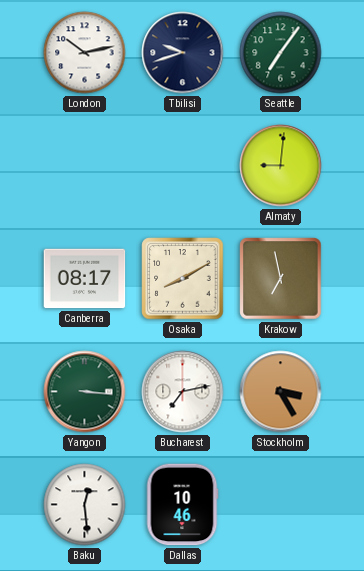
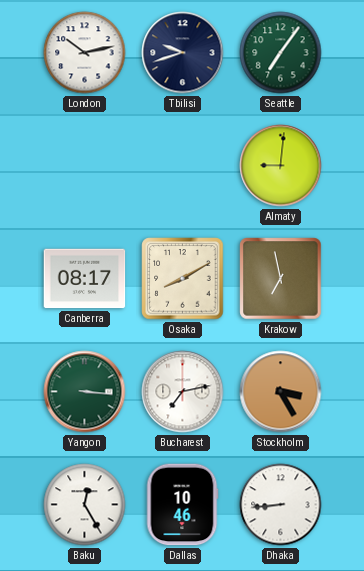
Baku: 12:29 -> 12:25
Dhaka: none -> 8:44
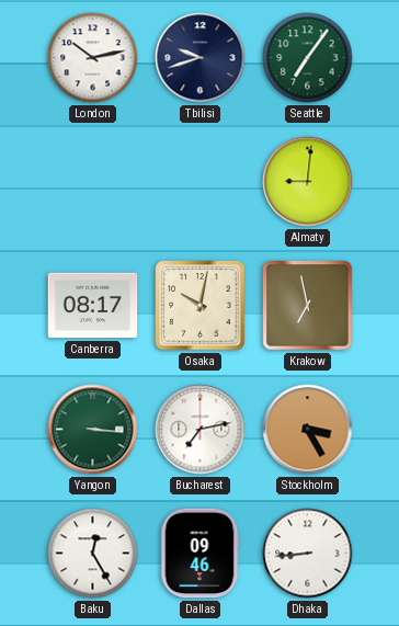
Osaka: 8:10 -> 10:02
Dallas: 10:46 -> 09:46
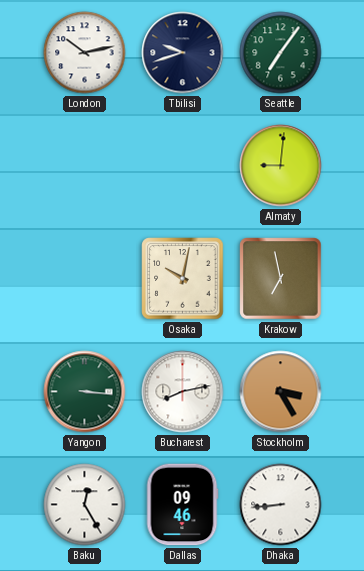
Canberra: 08:17 -> none
Bucharest: 7:13 -> 8:13
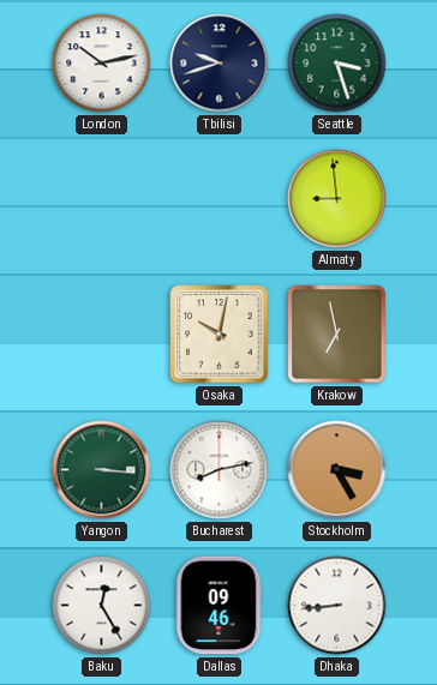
Seattle: 7:06 -> 3:27
Almaty: 9:01 -> 8:59
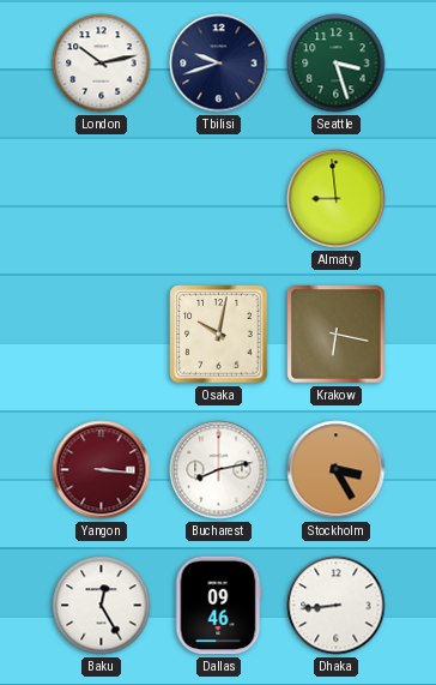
Krakow: 6:58 -> 6:17
Yangon dial: green -> burgundy
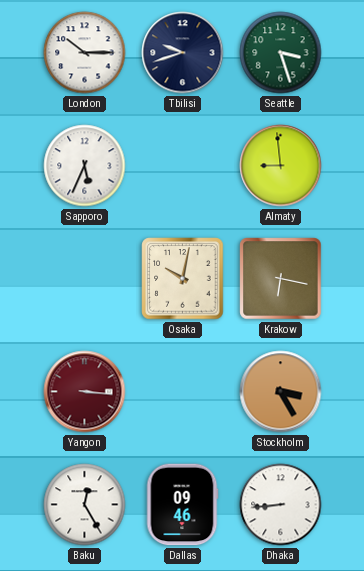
London: 10:13 -> 10:15
Sapporo: none -> 5:34
Bucharest: 8:13 -> none
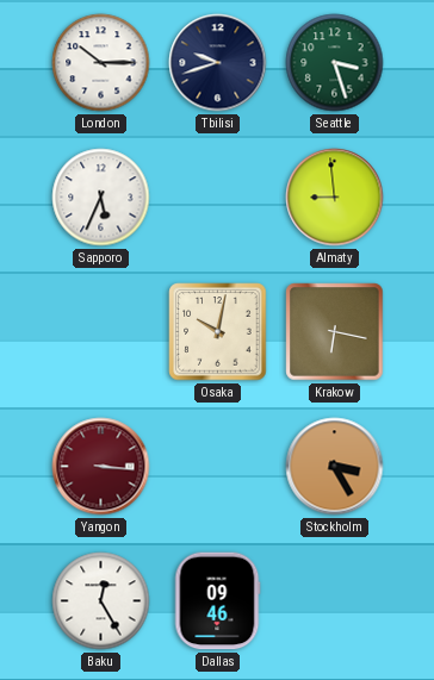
Dhaka: 8:44 -> none
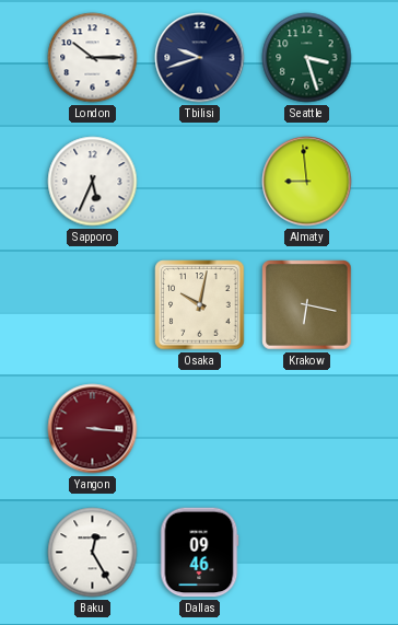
Stockholm: 3:25 -> none
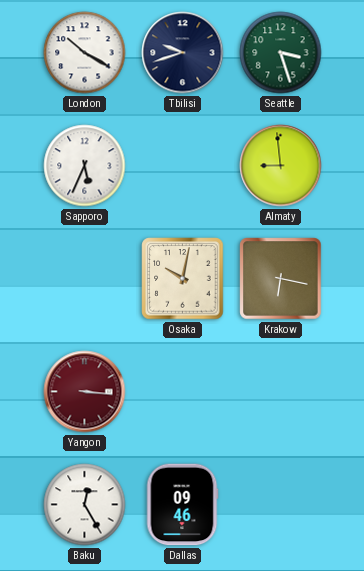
London: 10:15 -> 10:20
